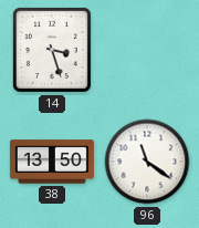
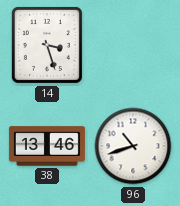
38: 13:50 -> 13:46
96: 11:21 -> 10:42
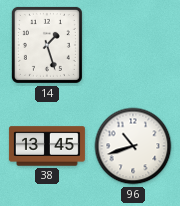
14: 3:27 -> 1:27
38: 13:46 -> 13:45
